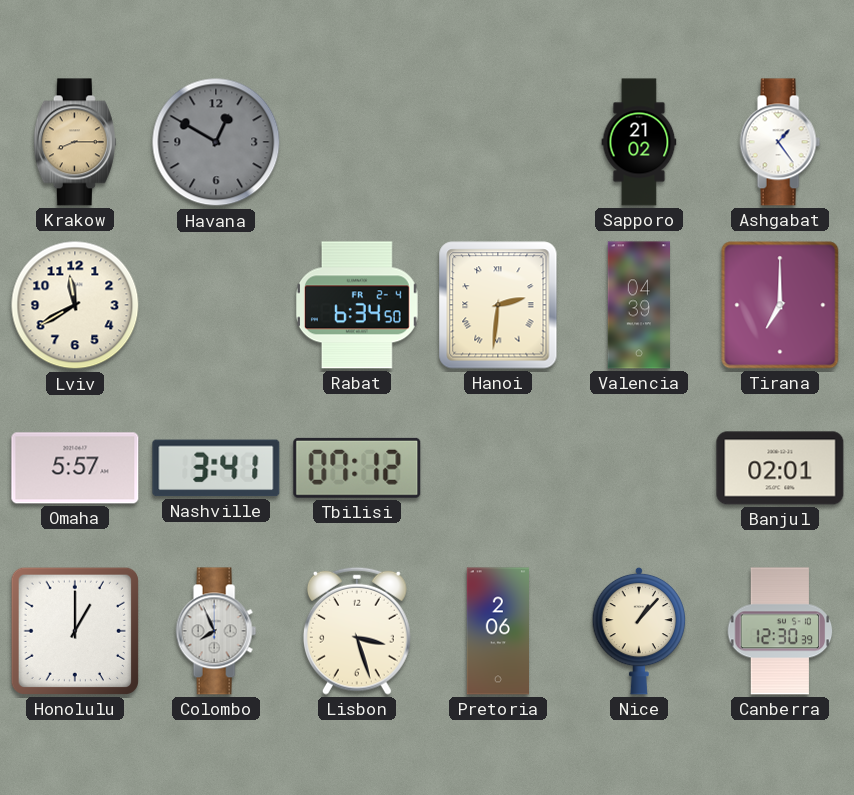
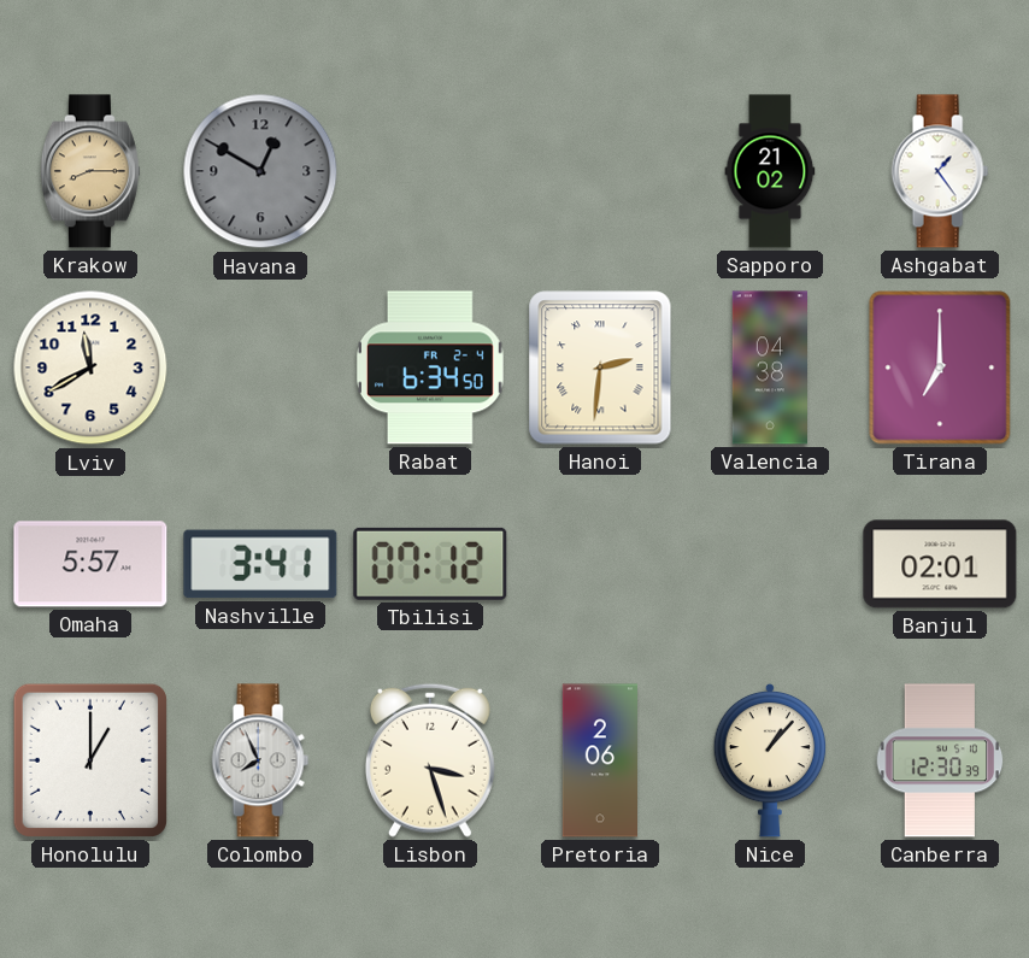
Valencia: 04:39 -> 04:38
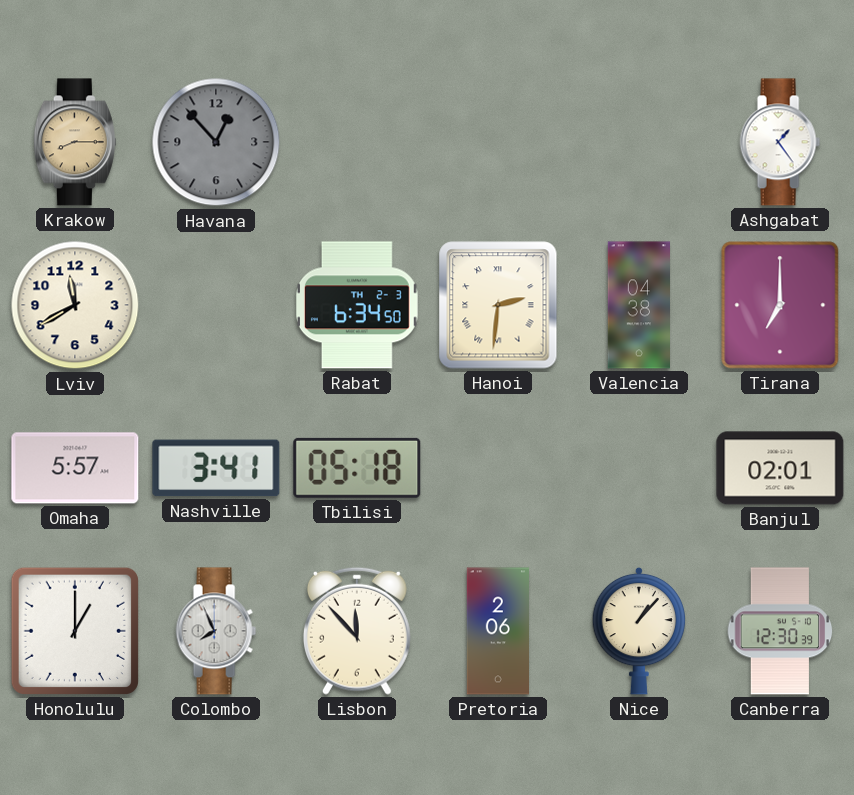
Havana: 12:50 -> 12:53
Sapporo: 21:02 -> none
Rabat date: FR 2-4 -> TH 2-3
Tbilisi: 07:12 -> 05:18
Lisbon: 3:27 -> 11:53
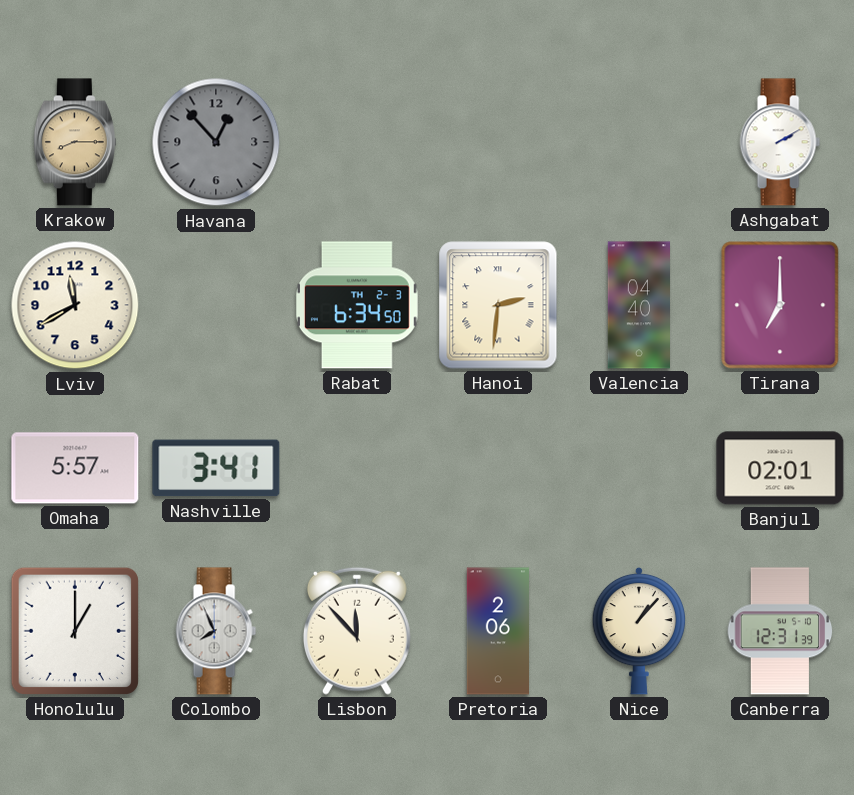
Ashgabat: 1:24 -> 2:10
Valencia: 04:38 -> 04:40
Tbilisi: 05:18 -> none
Canberra: 12:30 -> 12:31
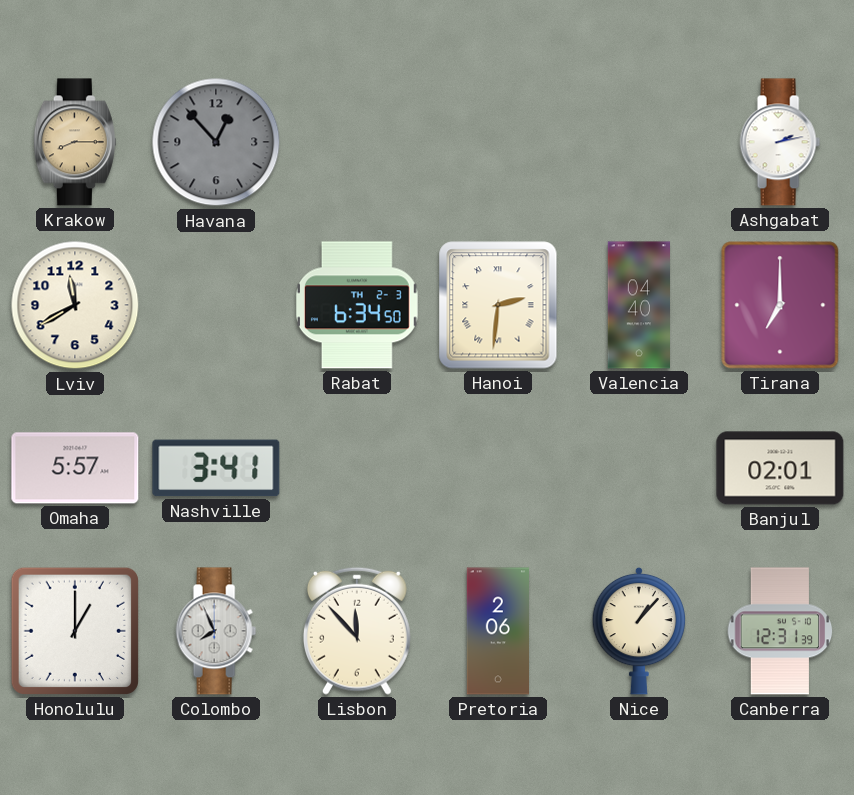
Ashgabat: 2:10 -> 2:13
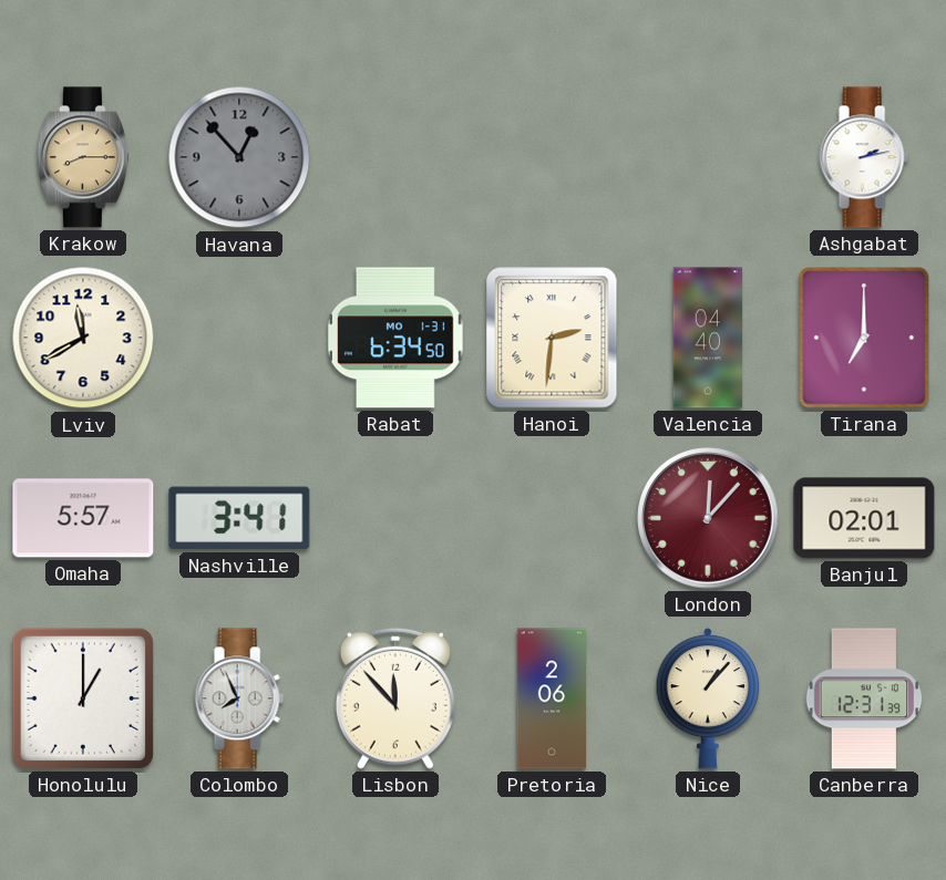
Rabat date: TH 2-3 -> MO 1-31
London: none -> 12:07
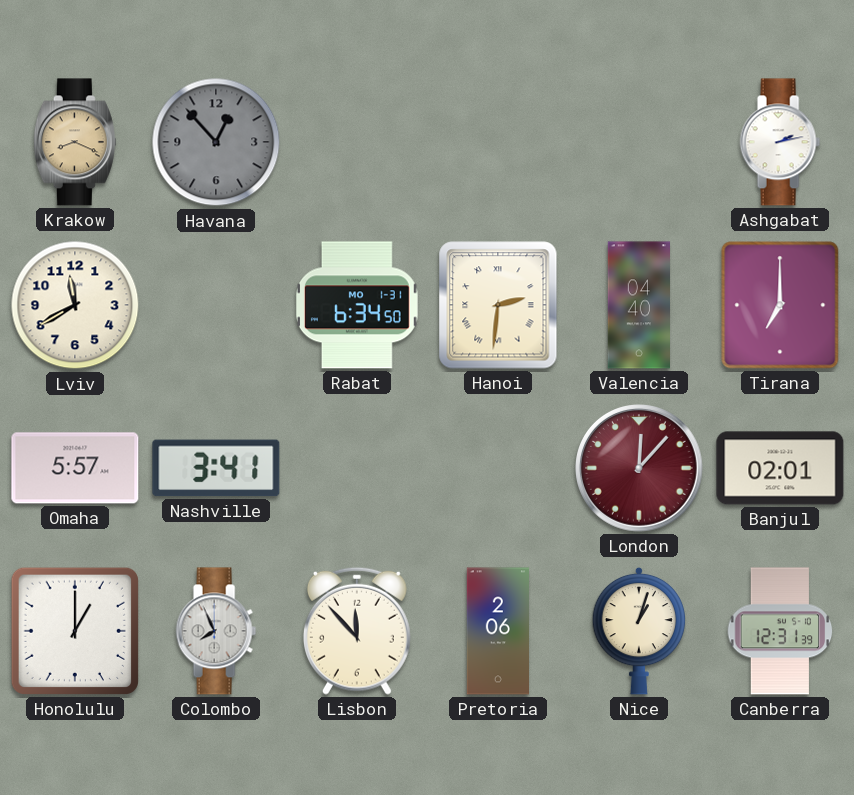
Krakow: 8:15 -> 8:19
Nice: 1:07 -> 1:03
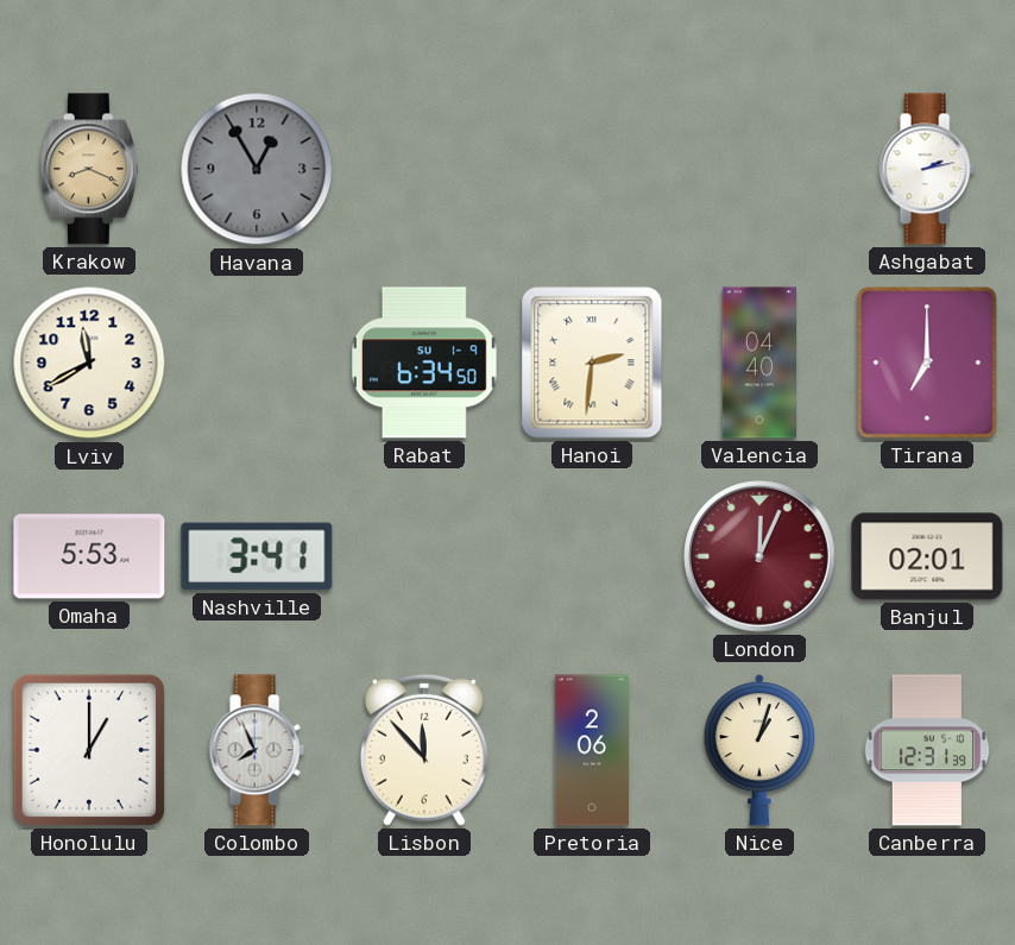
Havana: 12:53 -> 12:55
Rabat date: MO 1-31 -> SU 1-9
Omaha: 5:57 -> 5:53
London: 12:07 -> 12:04
